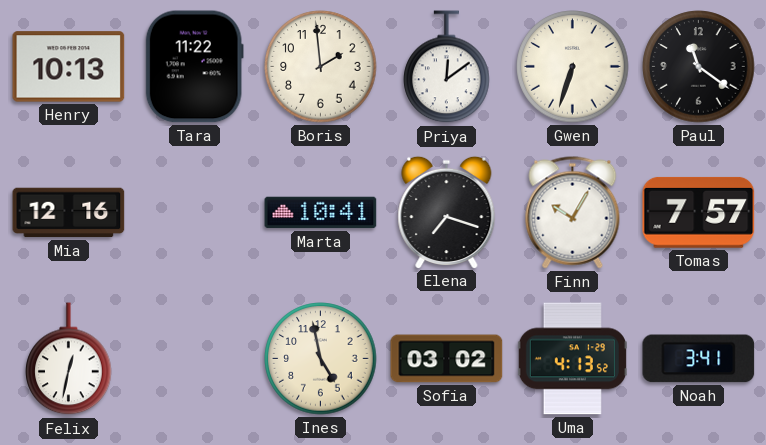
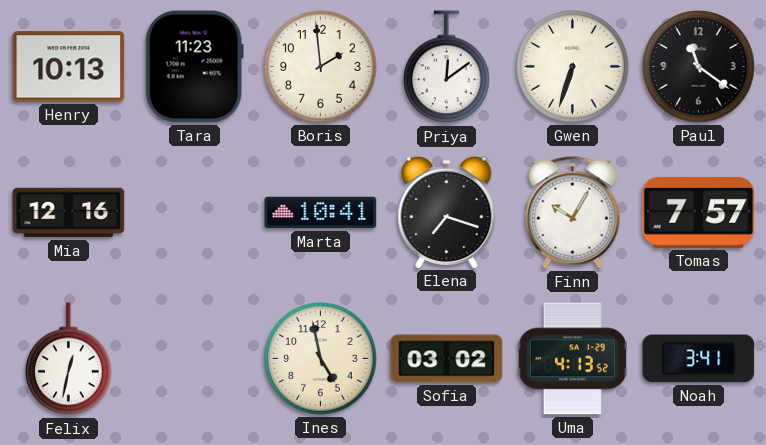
Tara: 11:22 -> 11:23
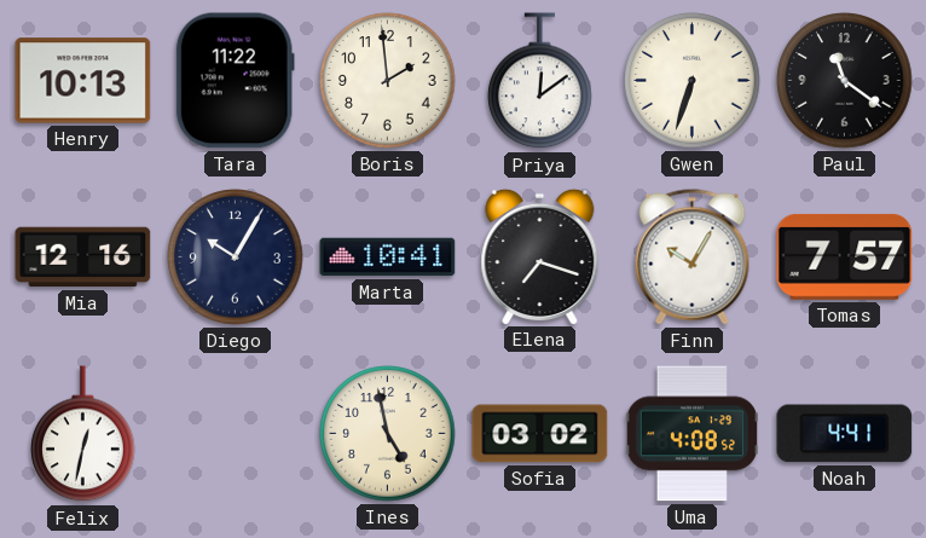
Tara: 11:23 -> 11:22
Diego: none -> 10:05
Uma: 4:13 -> 4:08
Noah: 3:41 -> 4:41
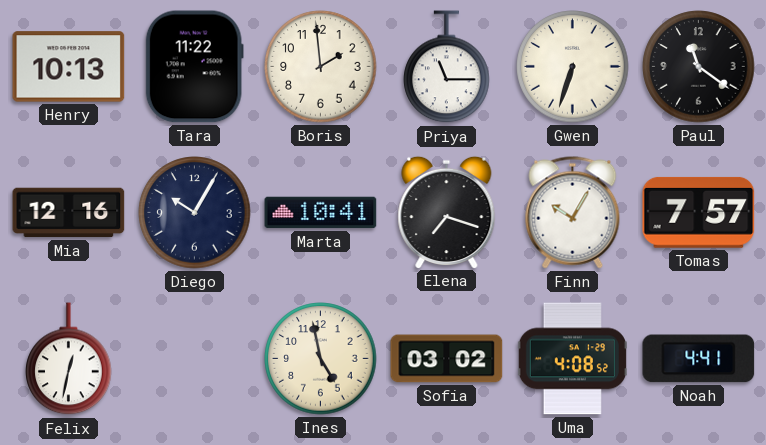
Priya: 12:09 -> 11:15
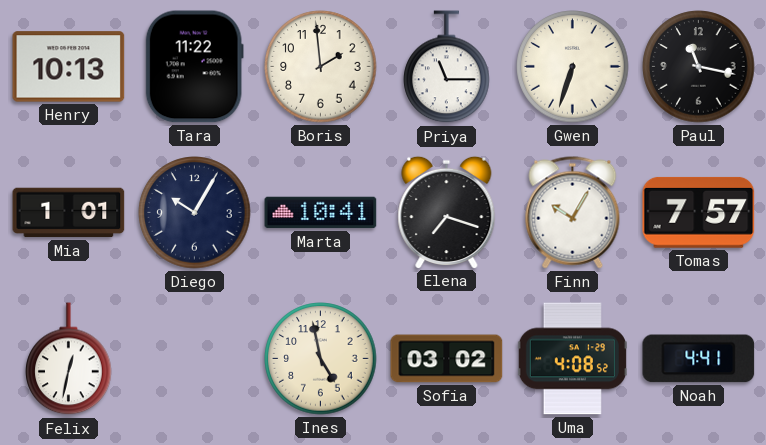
Paul: 11:21 -> 11:17
Mia: 12:16 -> 1:01
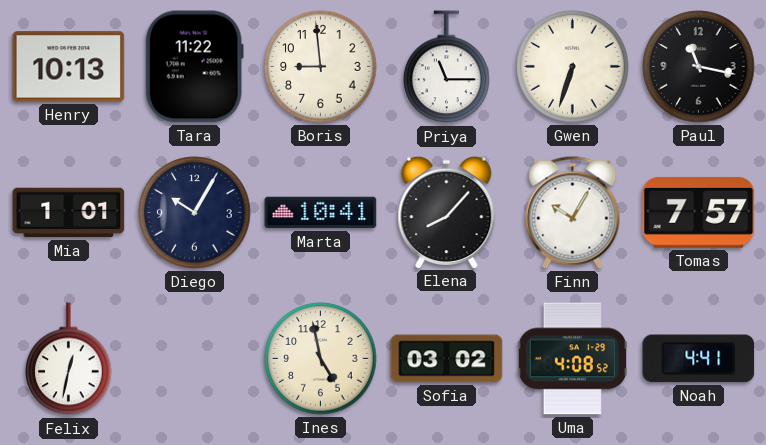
Boris: 1:59 -> 8:59
Elena: 7:18 -> 8:07
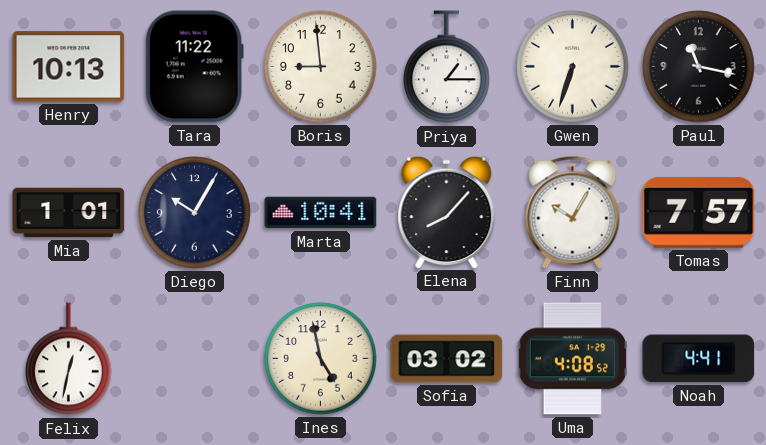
Priya: 11:15 -> 1:15
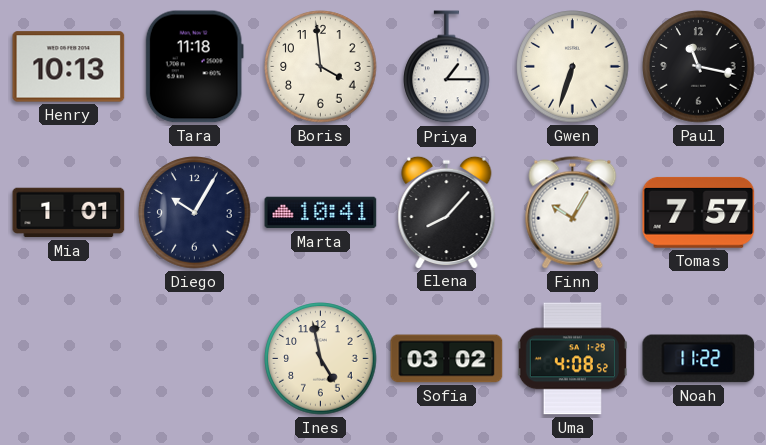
Tara: 11:22 -> 11:18
Boris: 8:59 -> 3:59
Felix: 12:32 -> none
Noah: 4:41 -> 11:22
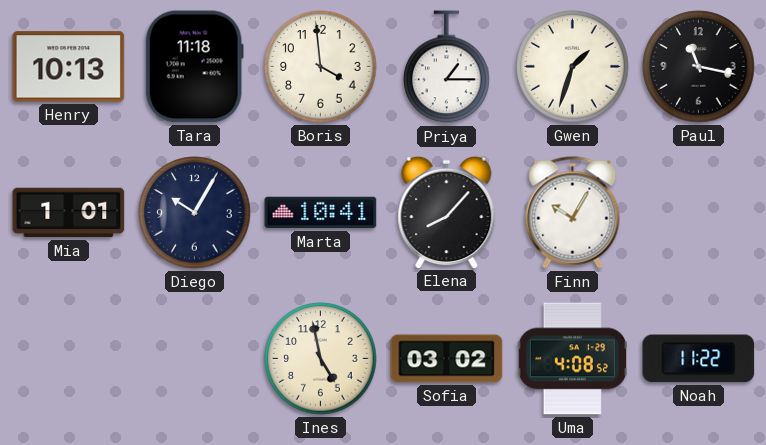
Gwen: 6:33 -> 1:33
Tomas: 7:57 -> none
